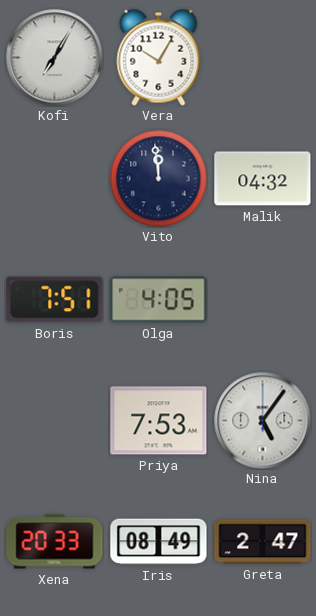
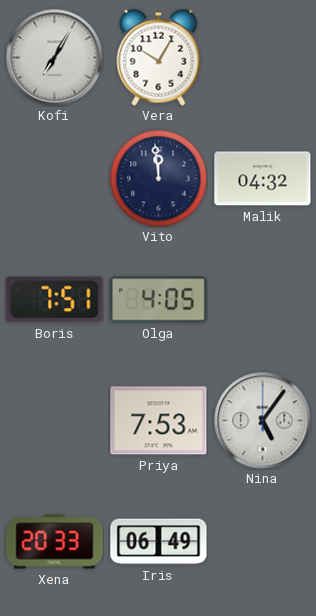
Iris: 08:49 -> 06:49
Greta: 2:47 -> none
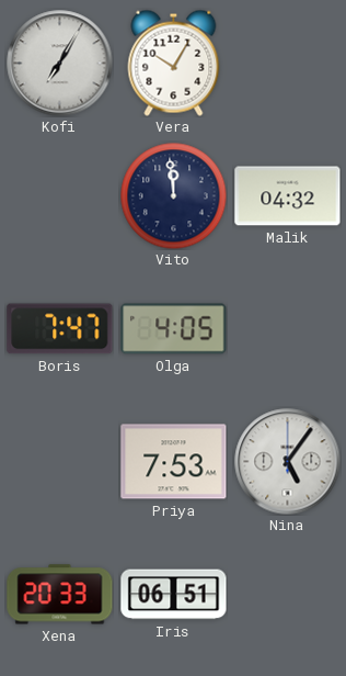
Boris: 7:51 -> 7:47
Iris: 06:49 -> 06:51
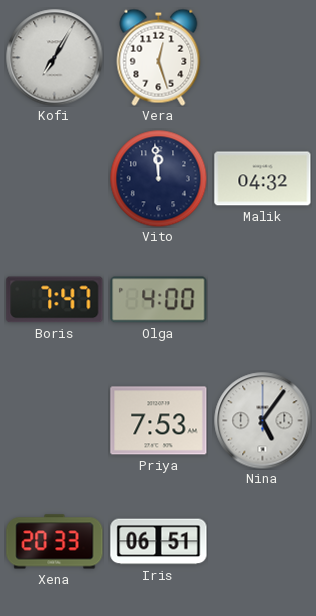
Vera: 10:05 -> 12:27
Olga: 4:05 -> 4:00
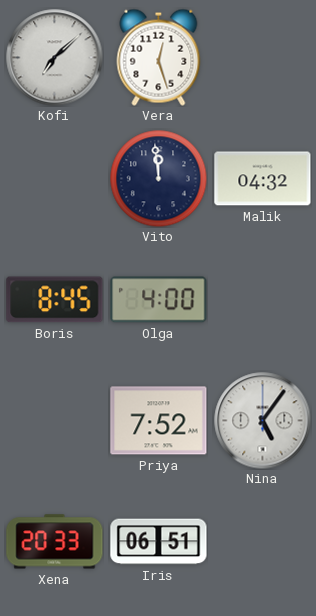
Kofi: 7:05 -> 7:08
Boris: 7:47 -> 8:45
Priya: 7:53 -> 7:52
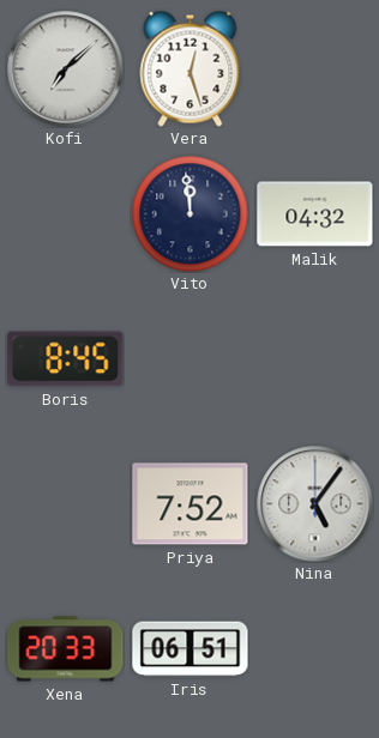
Olga: 4:00 -> none
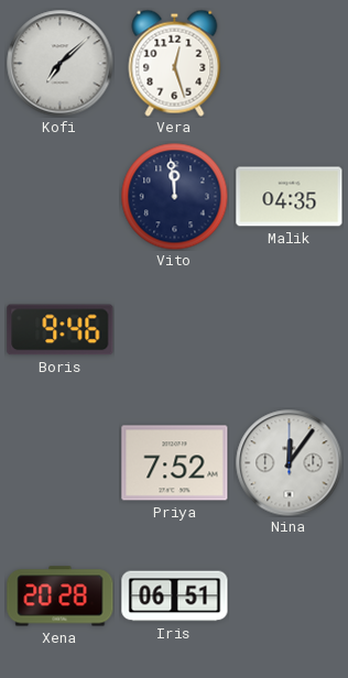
Malik: 04:32 -> 04:35
Boris: 8:45 -> 9:46
Nina: 5:06 -> 12:06
Xena: 20:33 -> 20:28
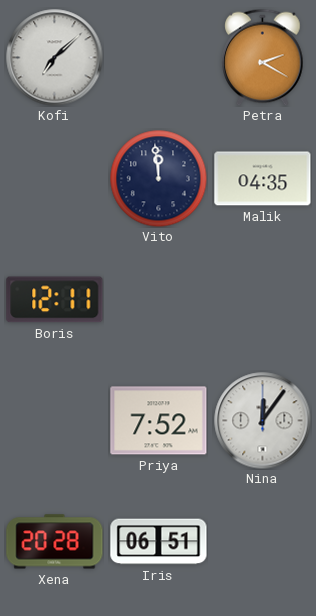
Vera: 12:27 -> none
Petra: none -> 2:20
Boris: 9:46 -> 12:11
